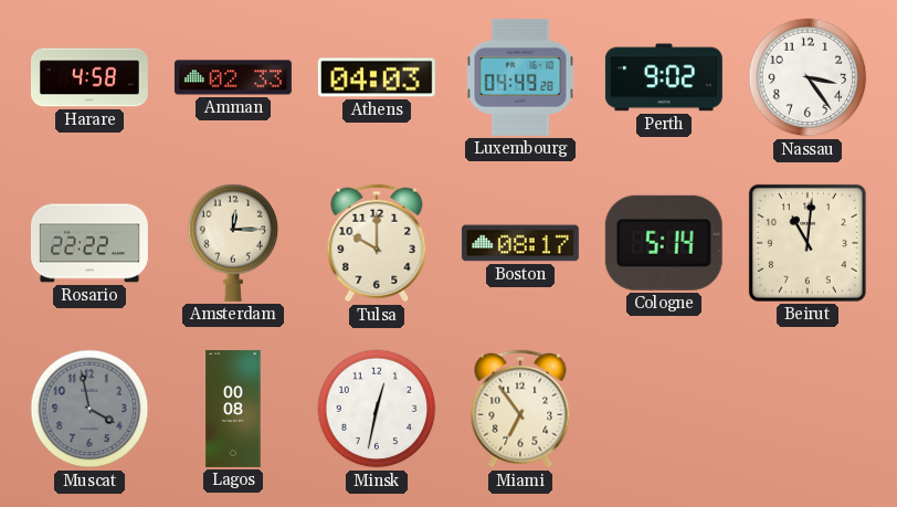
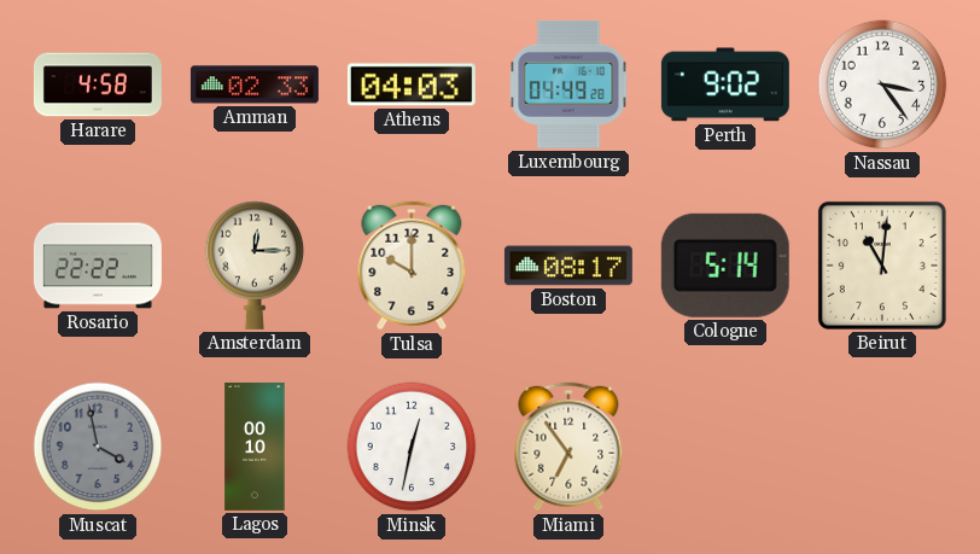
Lagos: 00:08 -> 00:10
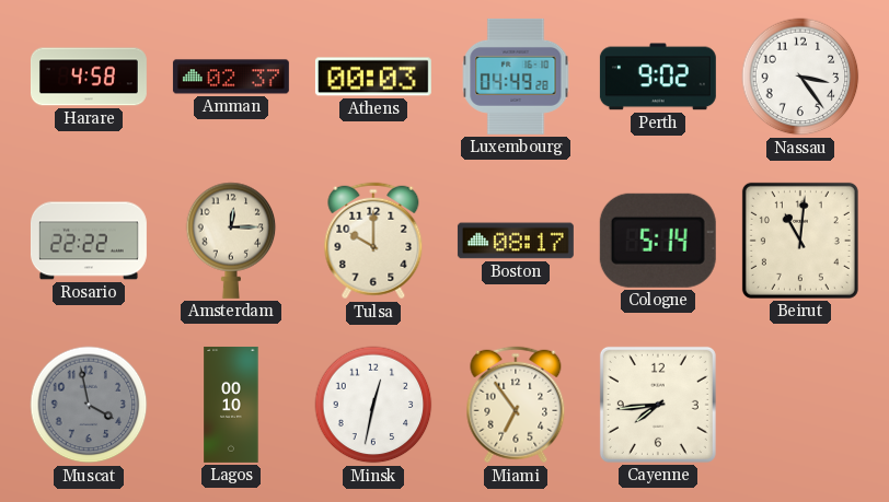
Amman: 02:33 -> 02:37
Athens: 04:03 -> 00:03
Cayenne: none -> 7:44
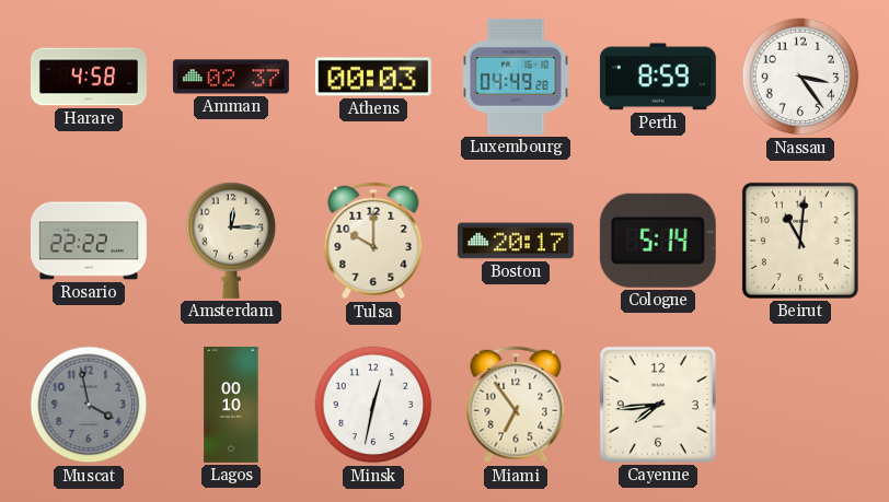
Perth: 9:02 -> 8:59
Boston: 08:17 -> 20:17
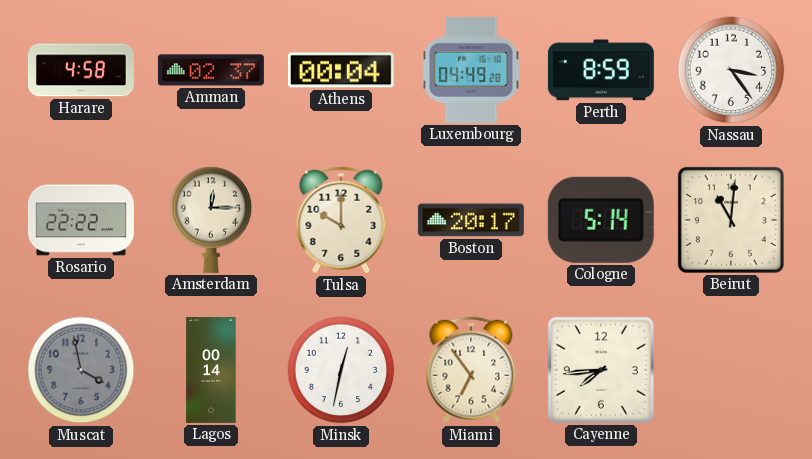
Athens: 00:03 -> 00:04
Lagos: 00:10 -> 00:14
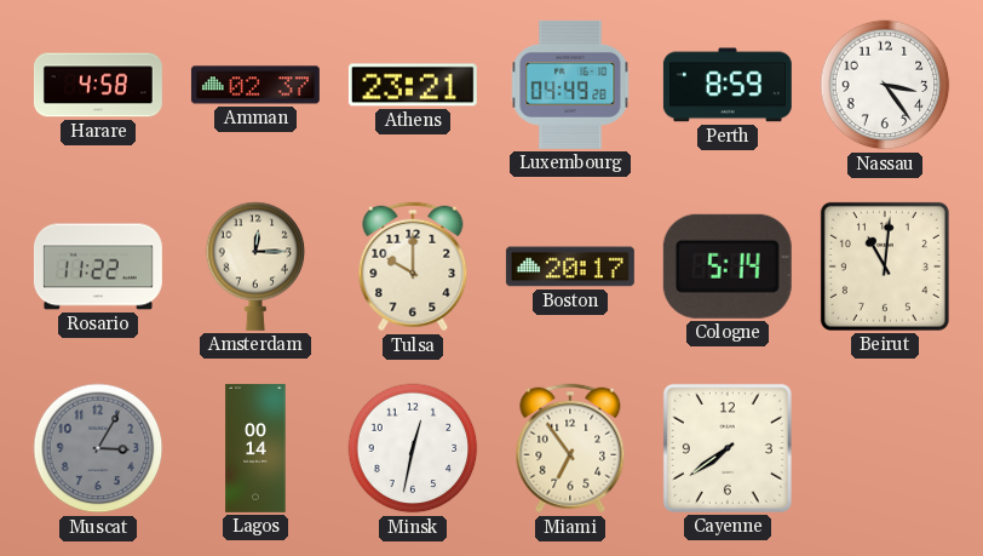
Athens: 00:04 -> 23:21
Rosario: 22:22 -> 11:22
Muscat: 3:58 -> 3:05
Cayenne: 7:44 -> 7:39
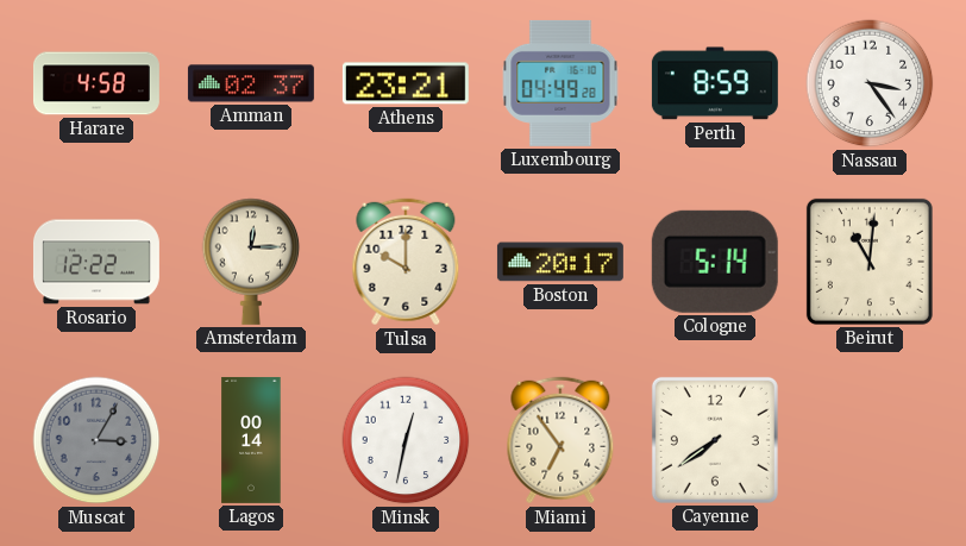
Rosario: 11:22 -> 12:22
